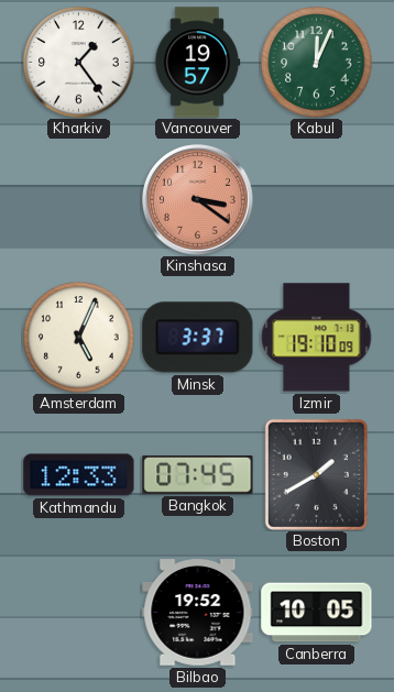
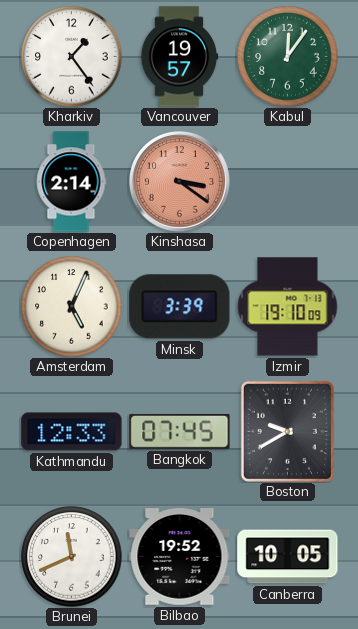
Kabul: 12:04 -> 12:06
Copenhagen: none -> 2:14
Minsk: 3:37 -> 3:39
Boston: 1:40 -> 9:40
Brunei: none -> 11:41
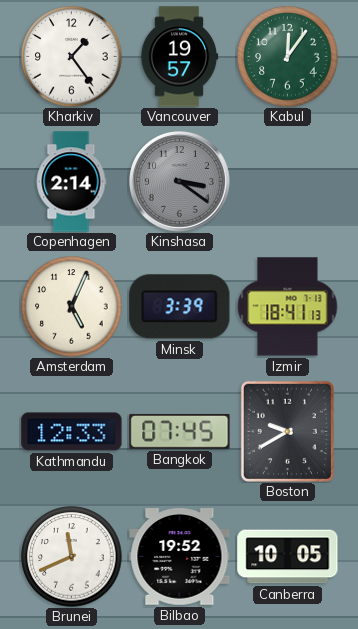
Kinshasa dial: salmon -> grey
Izmir: 19:10 -> 18:41
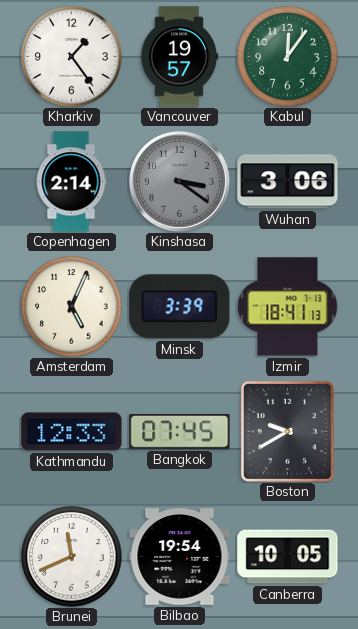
Wuhan: none -> 3:06
Bilbao: 19:52 -> 19:54
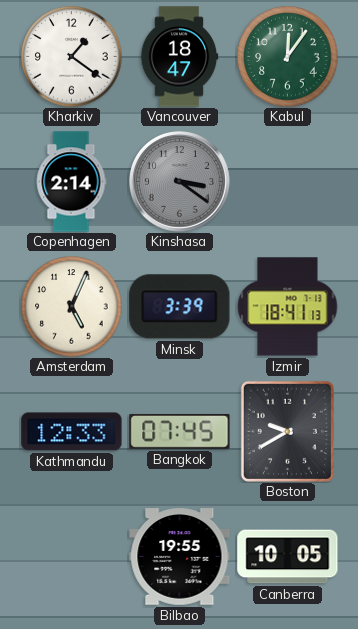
Kharkiv: 1:24 -> 1:21
Vancouver: 19:57 -> 18:47
Wuhan: 3:06 -> none
Brunei: 11:41 -> none
Bilbao: 19:54 -> 19:55
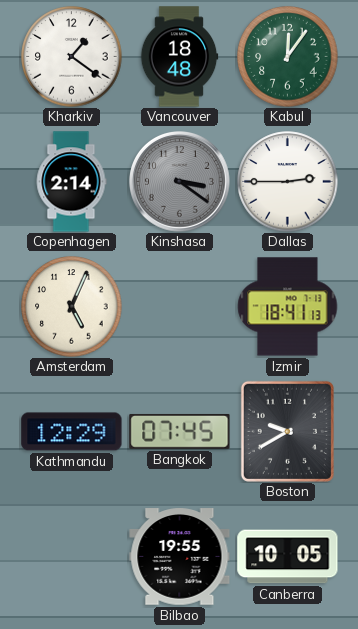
Vancouver: 18:47 -> 18:48
Dallas: none -> 2:45
Minsk: 3:39 -> none
Kathmandu: 12:33 -> 12:29
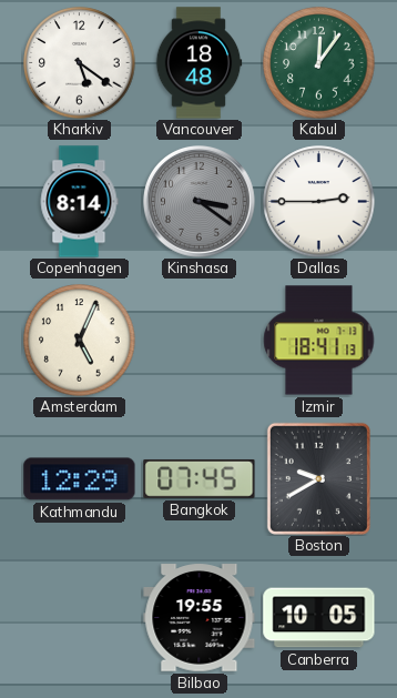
Kharkiv: 1:21 -> 5:21
Copenhagen: 2:14 -> 8:14
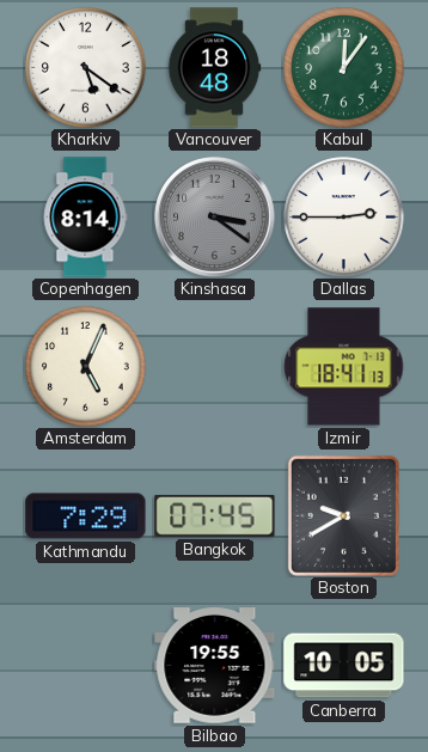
Kathmandu: 12:29 -> 7:29
